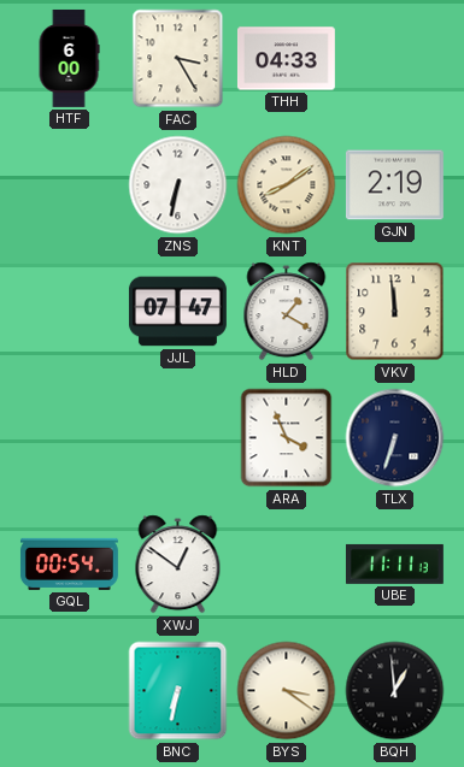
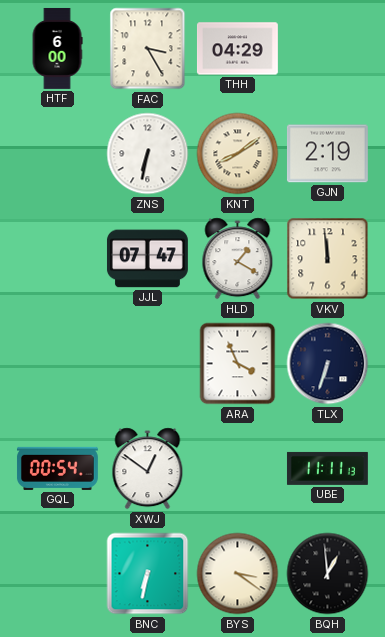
THH: 04:33 -> 04:29
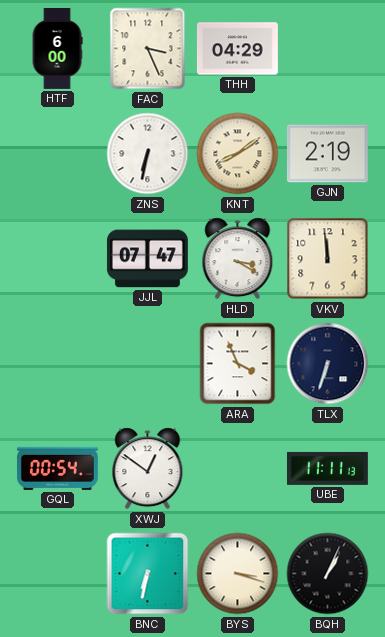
FAC: 3:25 -> 3:26
HLD: 1:20 -> 3:20
BYS: 3:21 -> 3:18
BQH: 12:59 -> 1:04
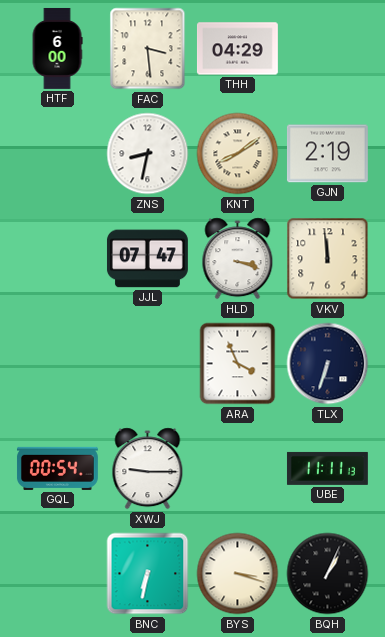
FAC: 3:26 -> 3:29
ZNS: 6:32 -> 8:32
HLD: 3:20 -> 3:18
XWJ: 12:51 -> 9:15
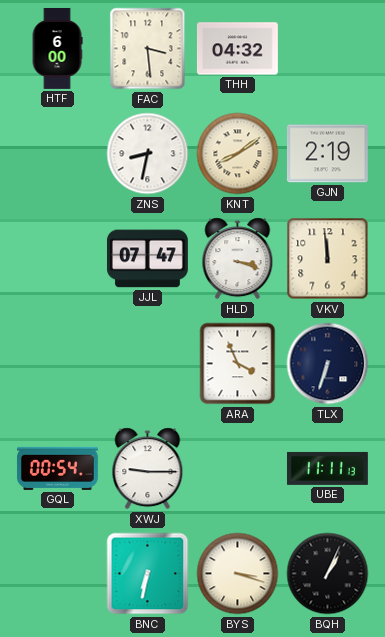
THH: 04:29 -> 04:32
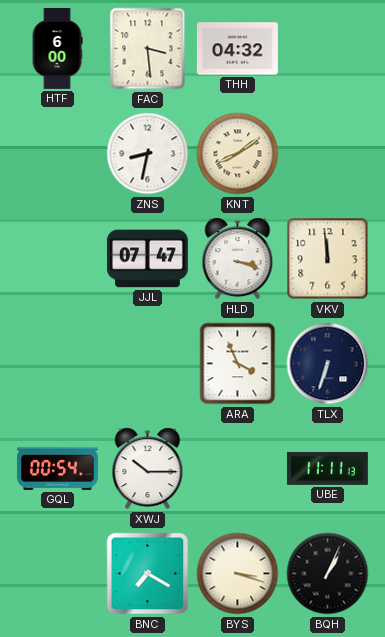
GJN: 2:19 -> none
XWJ: 9:15 -> 10:15
BNC: 6:32 -> 7:20
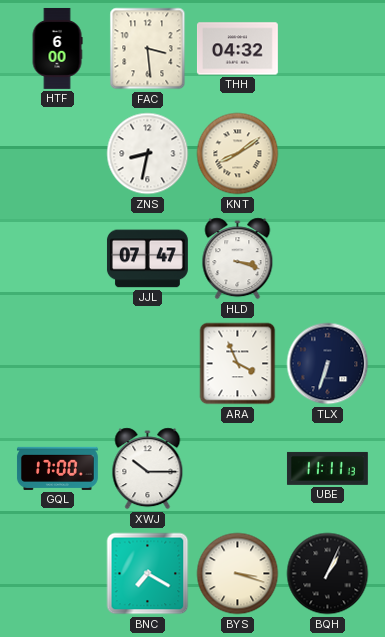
VKV: 11:59 -> none
GQL: 00:54 -> 17:00
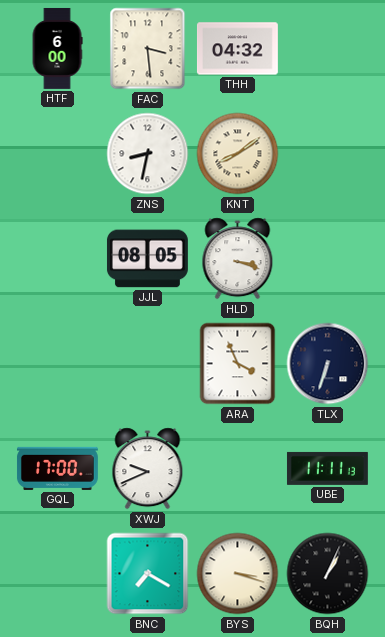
JJL: 07:47 -> 08:05
XWJ: 10:15 -> 9:41
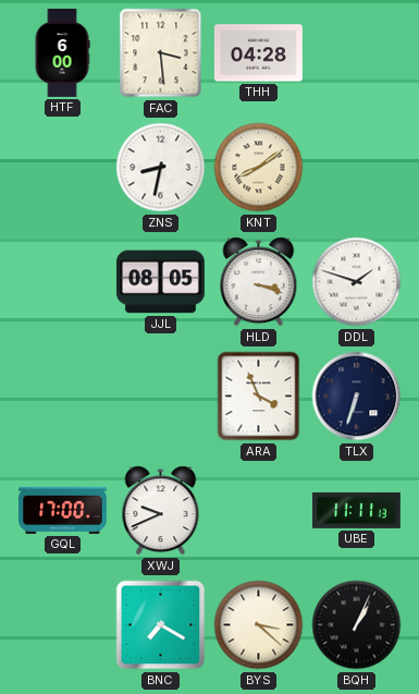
THH: 04:32 -> 04:28
DDL: none -> 1:48
BYS: 3:18 -> 3:22
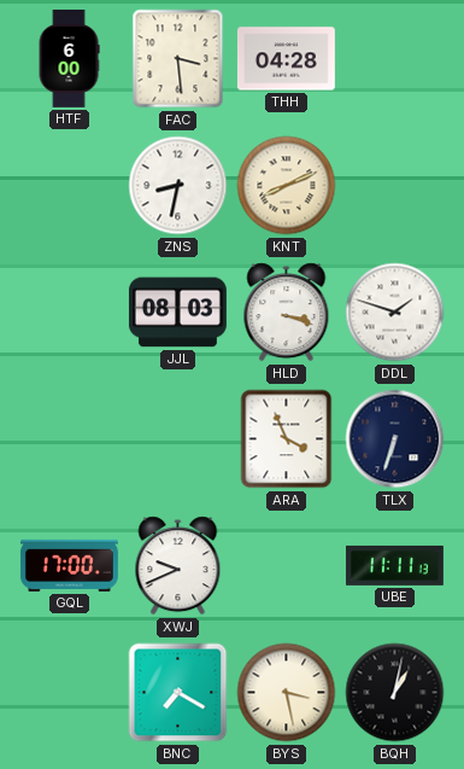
KNT: 8:09 -> 8:11
JJL: 08:05 -> 08:03
BYS: 3:22 -> 3:28
BQH: 1:04 -> 1:02
